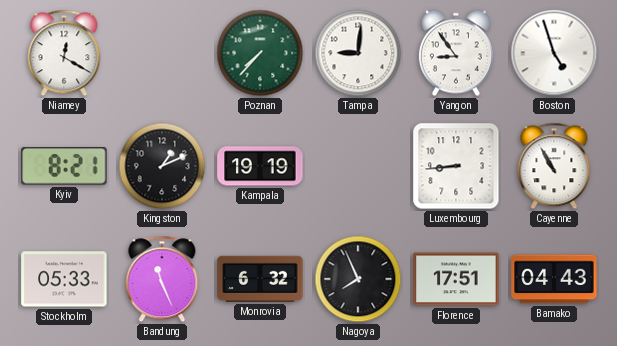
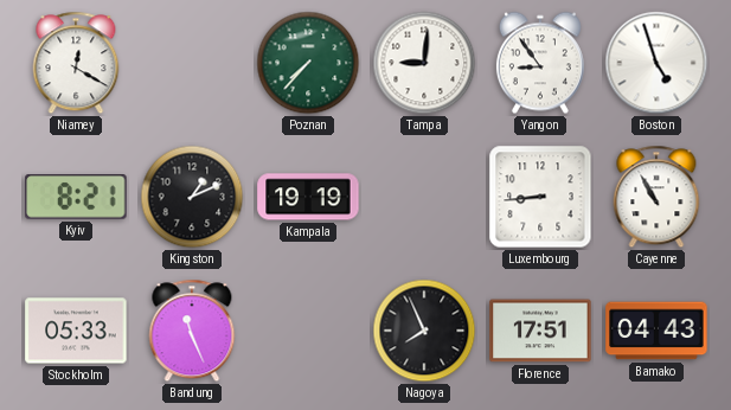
Monrovia: 6:32 -> none
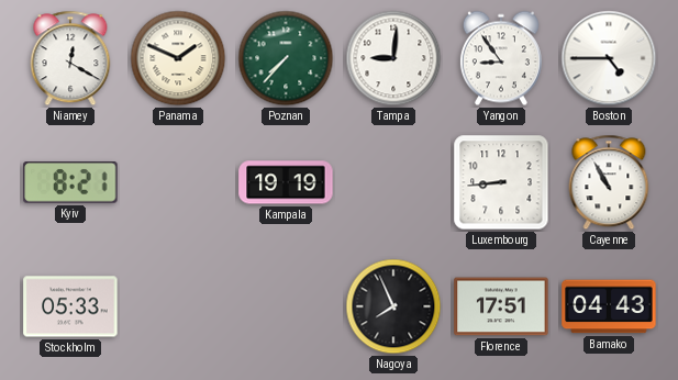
Panama: none -> 1:49
Boston: 4:57 -> 4:45
Kingston: 1:11 -> none
Bandung: 11:26 -> none
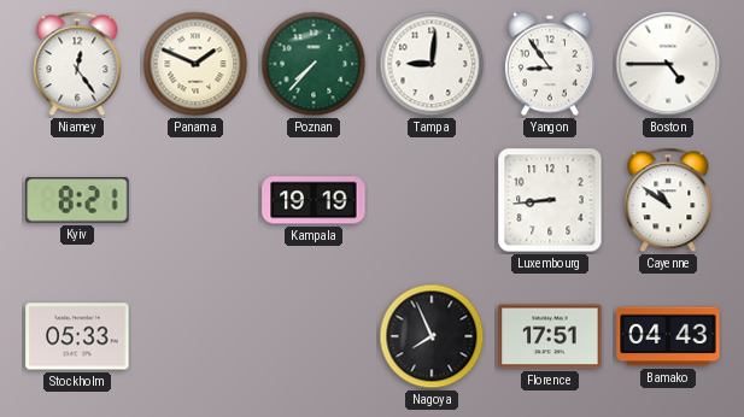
Niamey: 12:20 -> 12:24
Cayenne: 10:55 -> 10:51
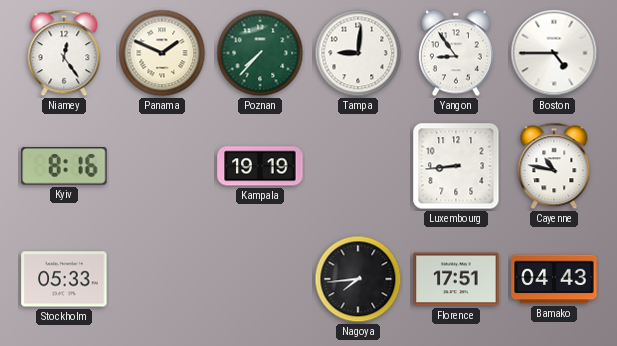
Kyiv: 8:21 -> 8:16
Cayenne: 10:51 -> 10:47
Nagoya: 7:56 -> 7:44
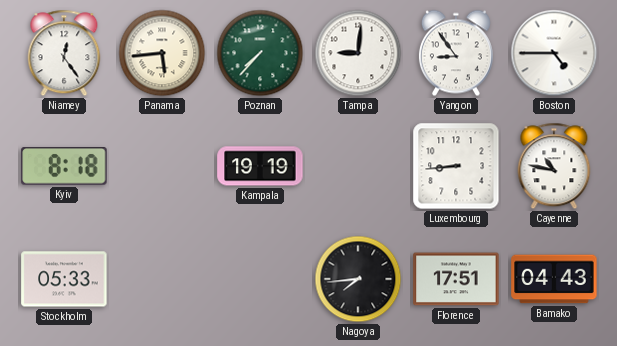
Panama: 1:49 -> 5:44
Kyiv: 8:16 -> 8:18
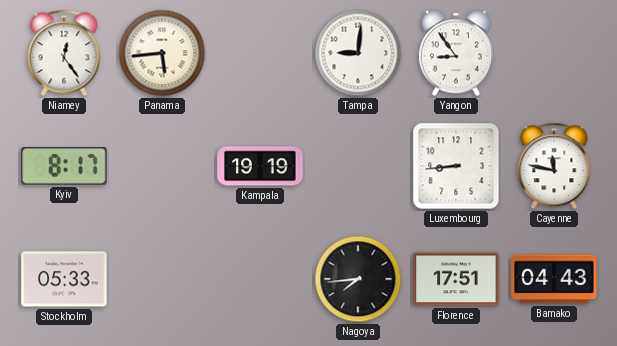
Poznan: 7:37 -> none
Boston: 4:45 -> none
Kyiv: 8:18 -> 8:17
Cayenne: 10:47 -> 11:47
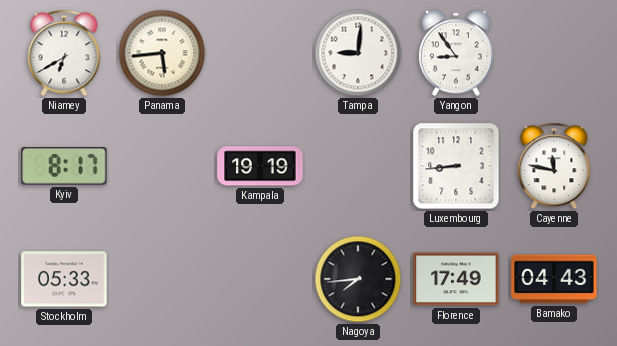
Niamey: 12:24 -> 6:40
Florence: 17:51 -> 17:49
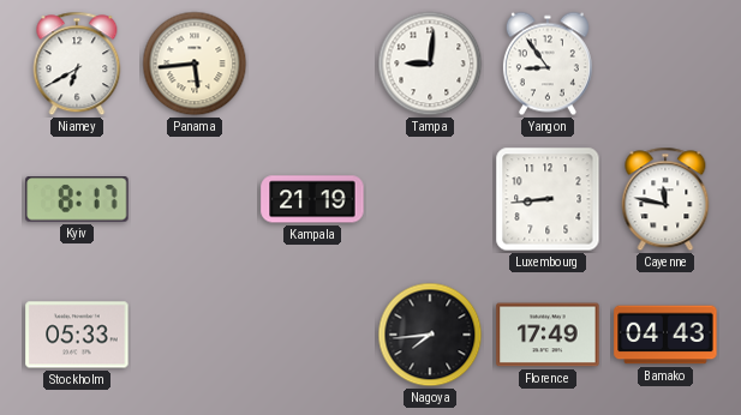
Kampala: 19:19 -> 21:19
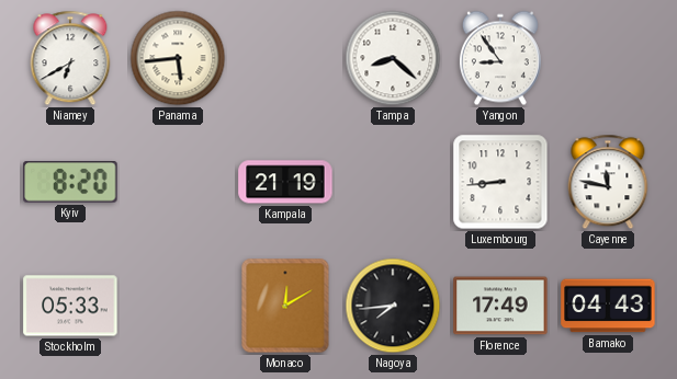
Tampa: 9:01 -> 8:22
Kyiv: 8:17 -> 8:20
Monaco: none -> 12:10
